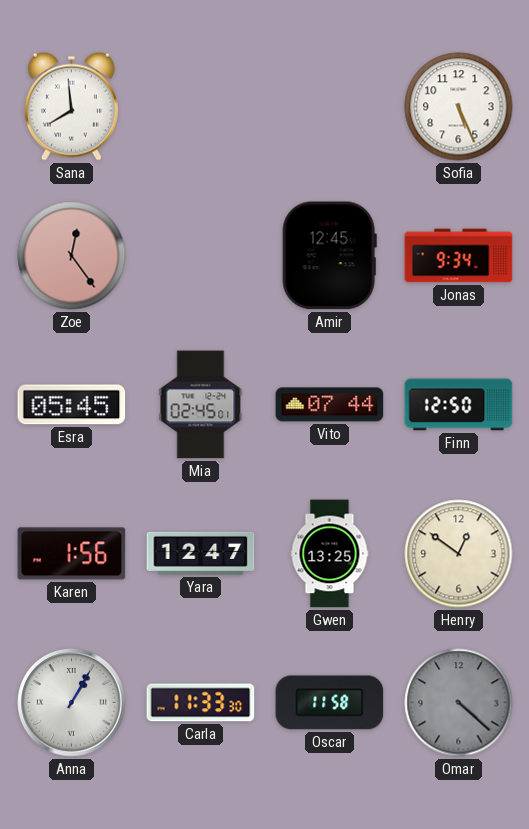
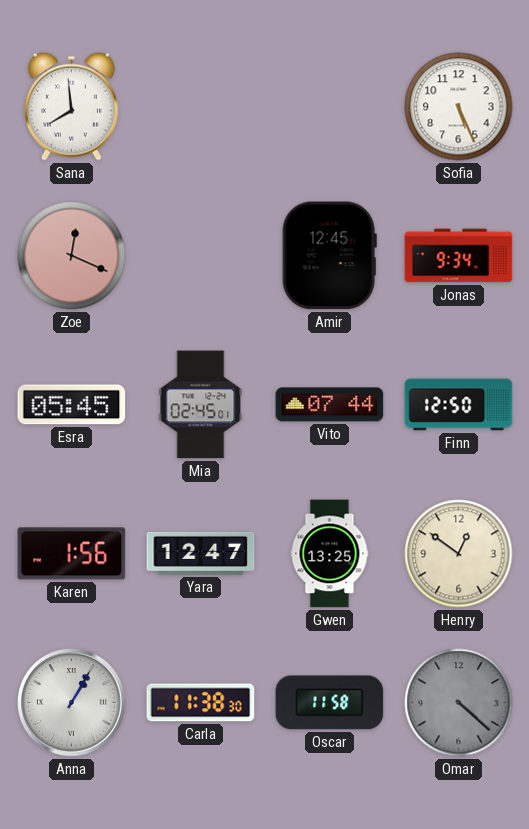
Zoe: 12:24 -> 12:19
Carla: 11:33 -> 11:38
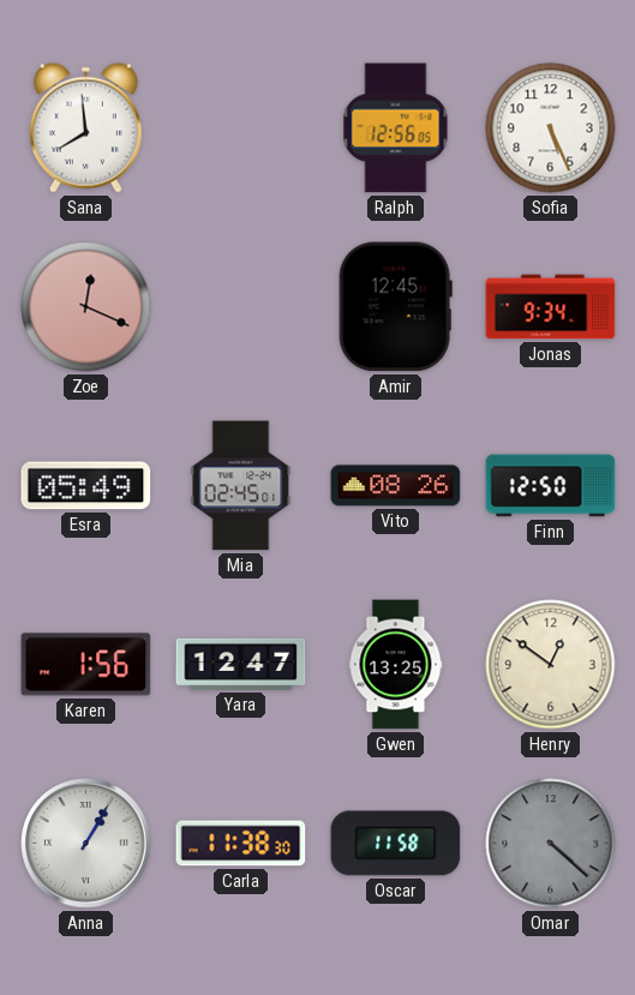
Ralph: none -> 12:56
Esra: 05:45 -> 05:49
Vito: 07:44 -> 08:26
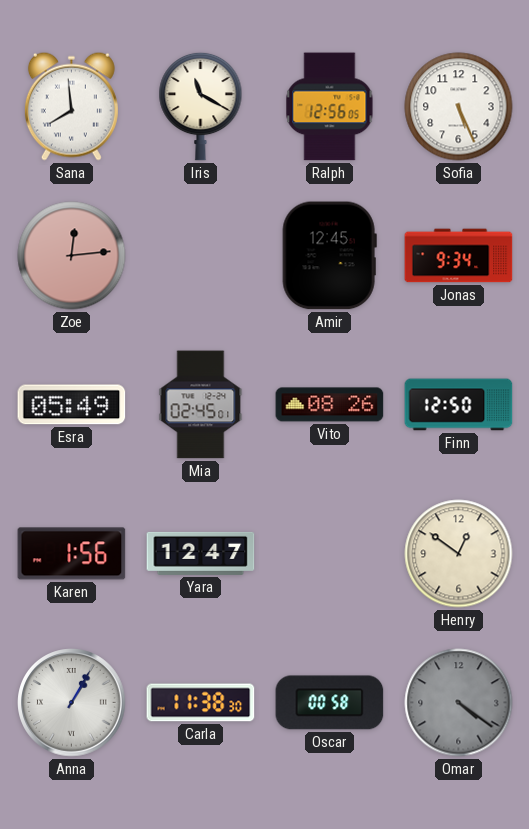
Iris: none -> 11:20
Zoe: 12:19 -> 12:14
Gwen: 13:25 -> none
Oscar: 11:58 -> 00:58
Omar: 4:22 -> 4:21
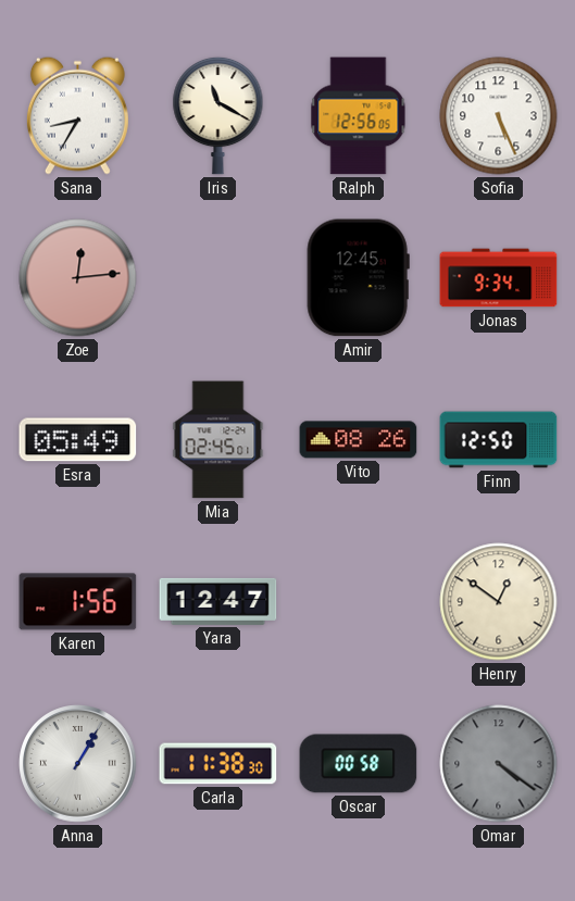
Sana: 7:59 -> 8:35
